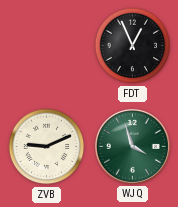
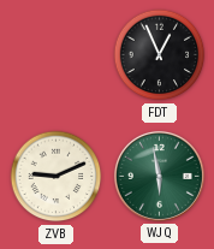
WJQ: 3:57 -> 5:58
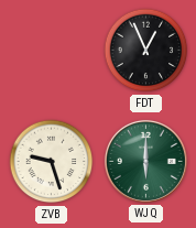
ZVB: 9:11 -> 9:27
WJQ: 5:58 -> 6:00
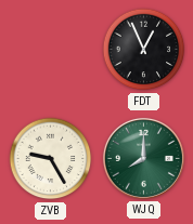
ZVB: 9:27 -> 9:25
WJQ: 6:00 -> 8:00
